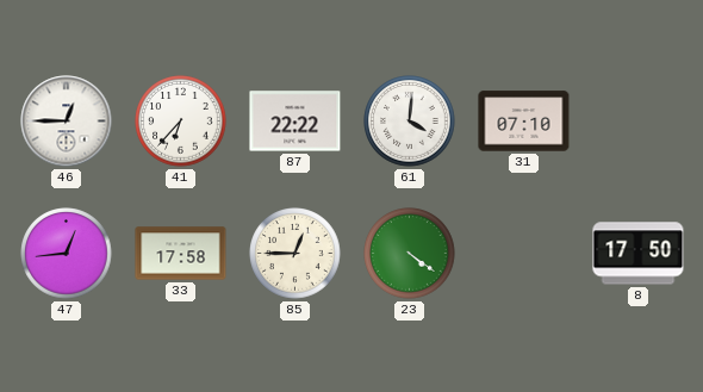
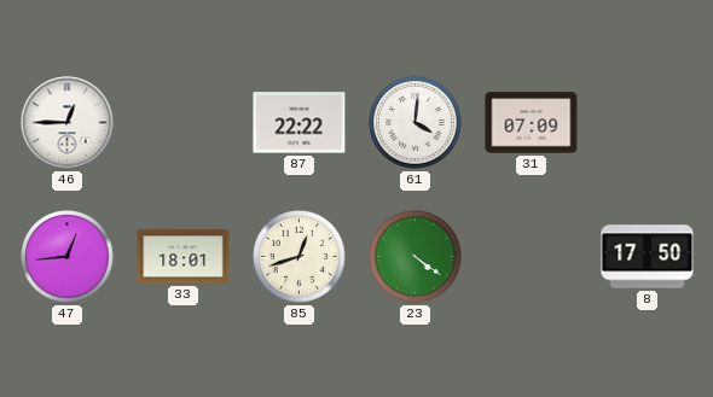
41: 6:37 -> none
31: 07:10 -> 07:09
33: 17:58 -> 18:01
85: 12:45 -> 12:42
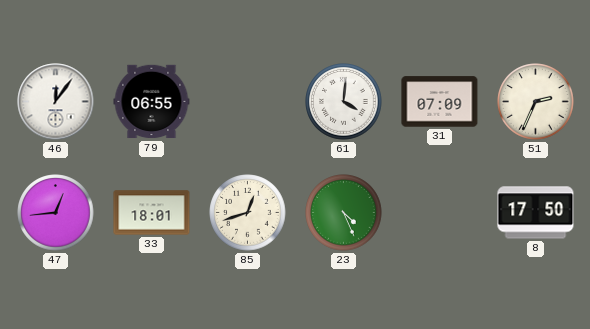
46: 12:45 -> 12:06
79: none -> 06:55
87: 22:22 -> none
51: none -> 2:34
23: 4:21 -> 4:26
